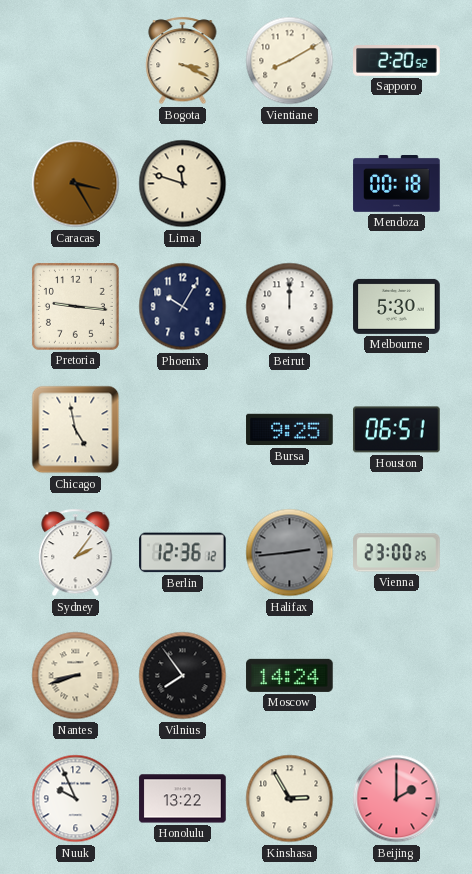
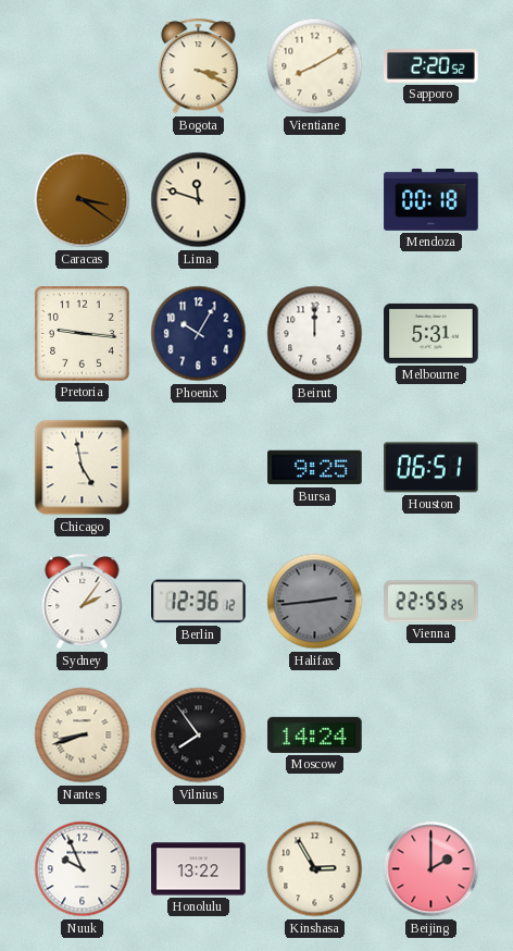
Caracas: 3:25 -> 3:21
Melbourne: 5:30 -> 5:31
Vienna: 23:00 -> 22:55
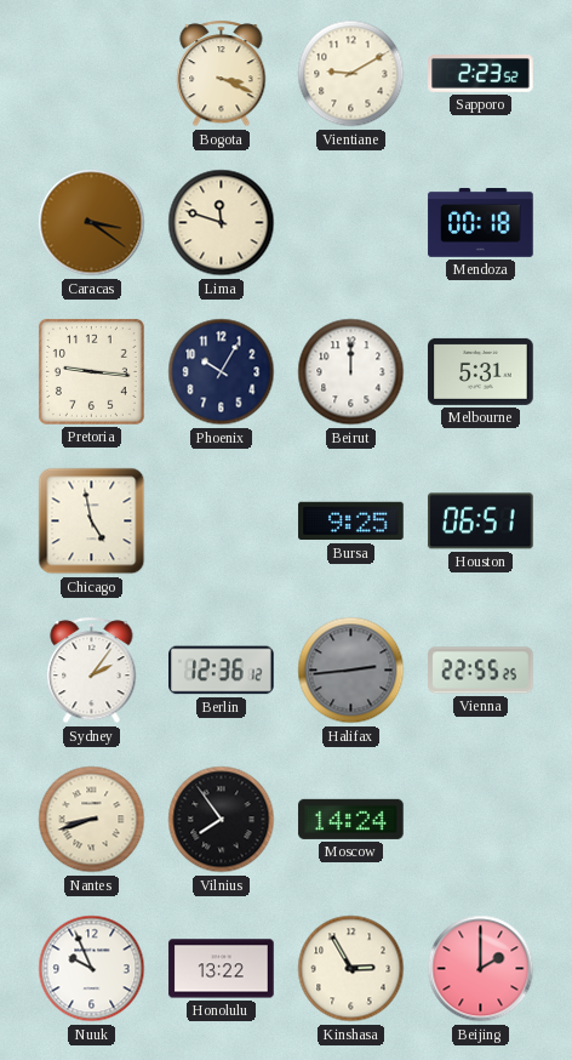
Vientiane: 8:10 -> 9:10
Sapporo: 2:20 -> 2:23
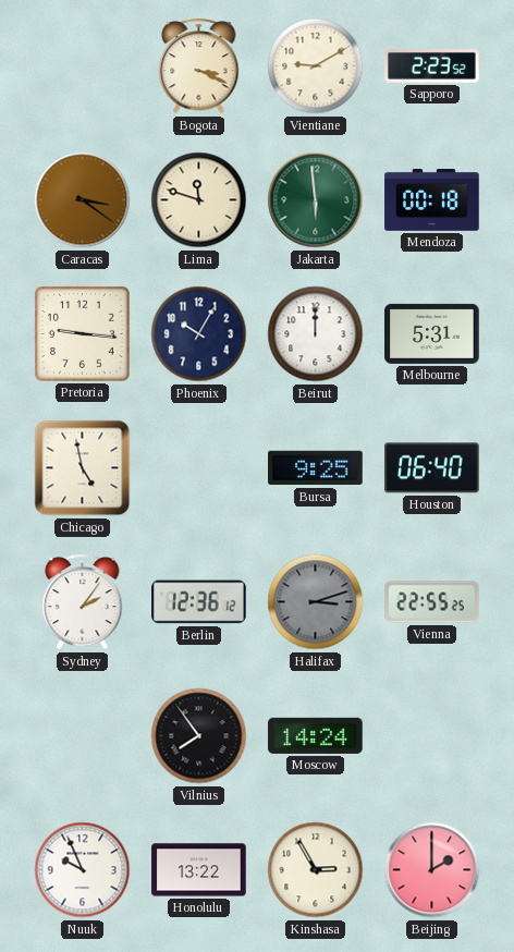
Jakarta: none -> 5:59
Houston: 06:51 -> 06:40
Halifax: 2:44 -> 3:12
Nantes: 8:42 -> none
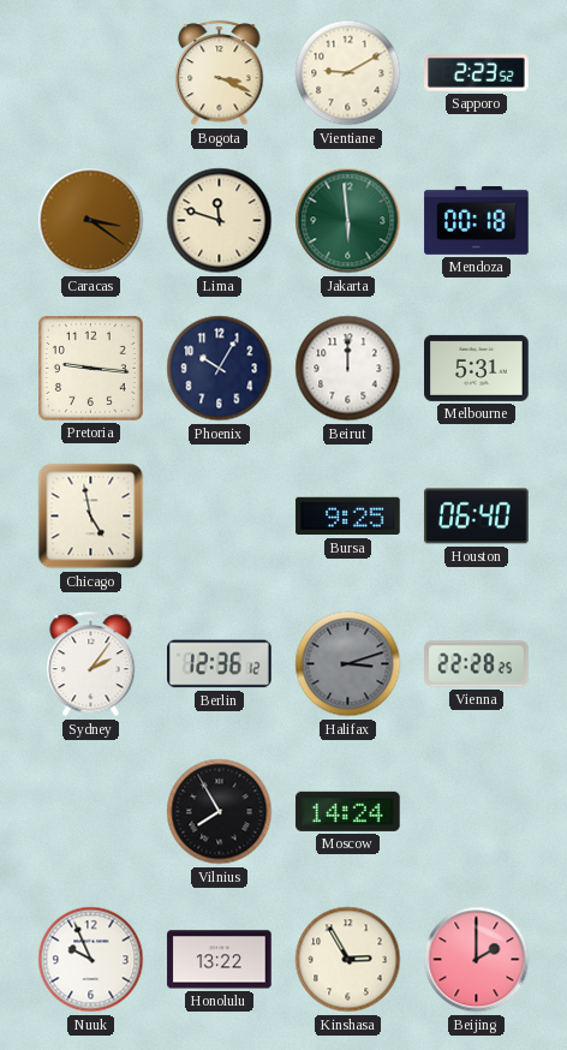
Vienna: 22:55 -> 22:28
Vilnius: 7:54 -> 7:55
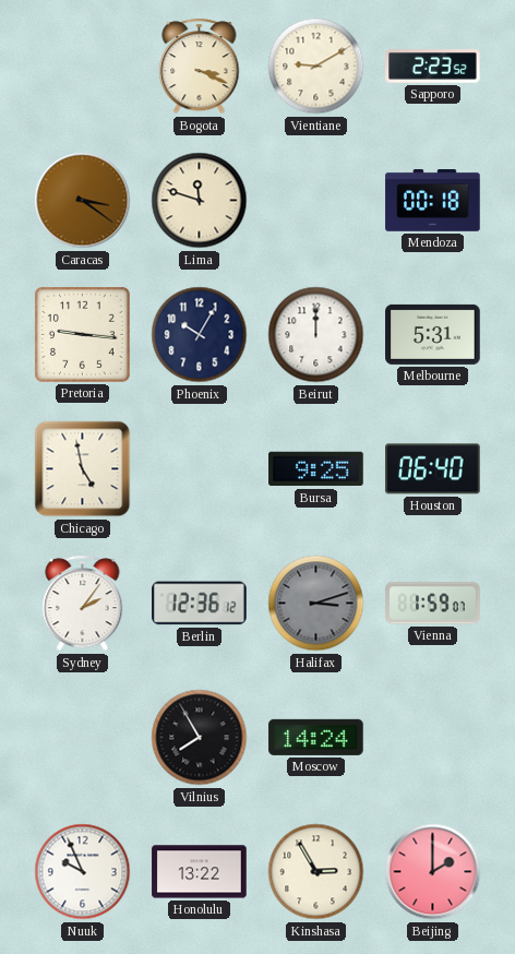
Jakarta: 5:59 -> none
Vienna: 22:28 -> 1:59
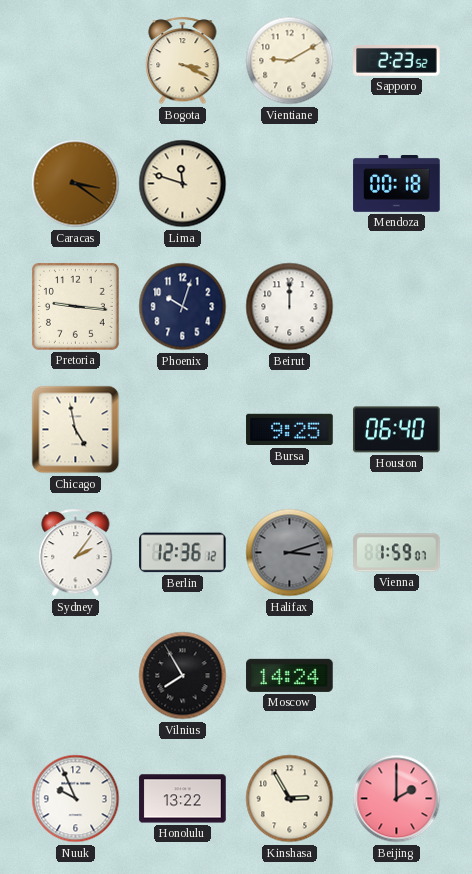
Phoenix: 10:05 -> 10:03
Melbourne: 5:31 -> none
